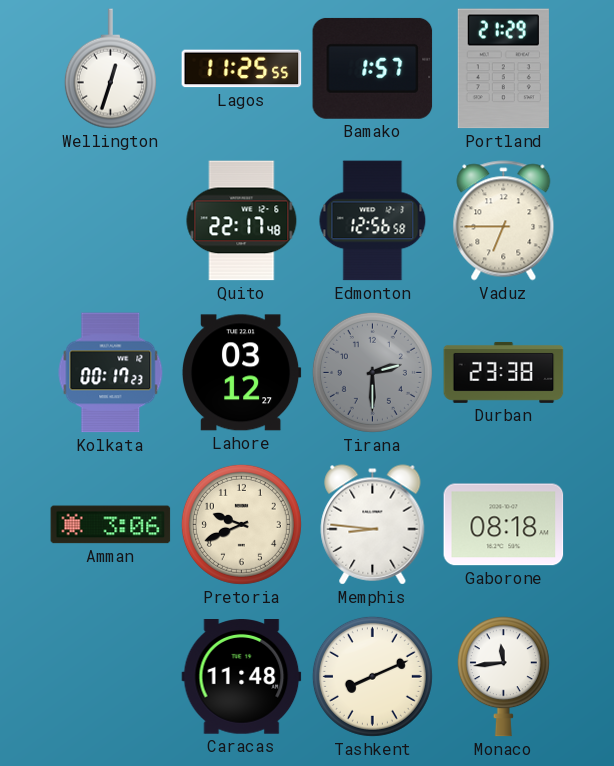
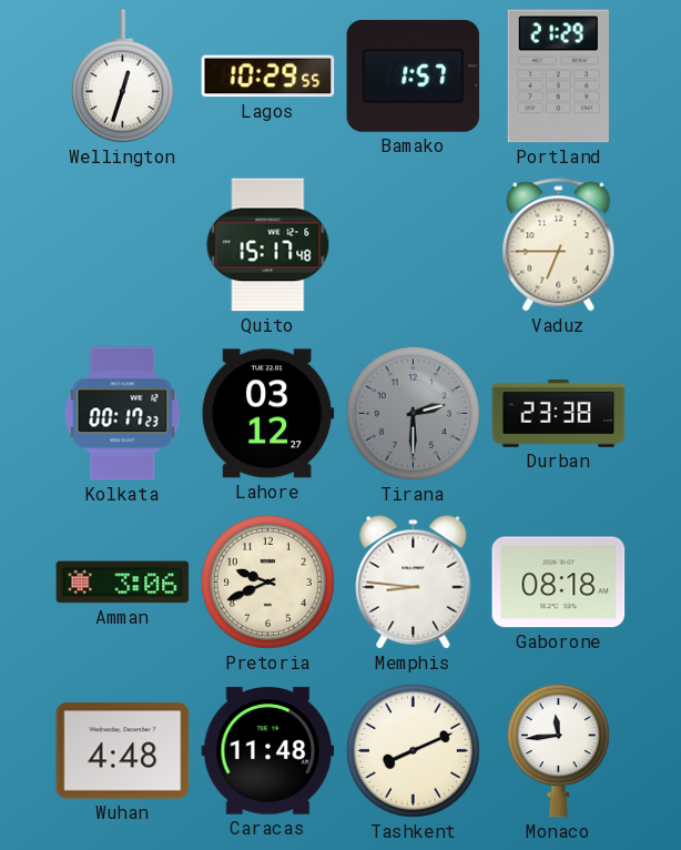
Lagos: 11:25 -> 10:29
Quito: 22:17 -> 15:17
Edmonton: 12:56 -> none
Wuhan: none -> 4:48
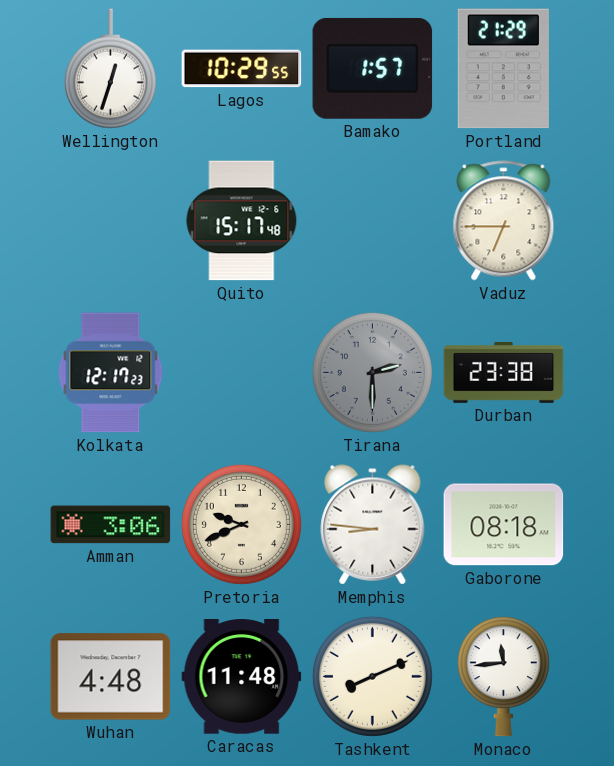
Kolkata: 00:17 -> 12:17
Lahore: 03:12 -> none
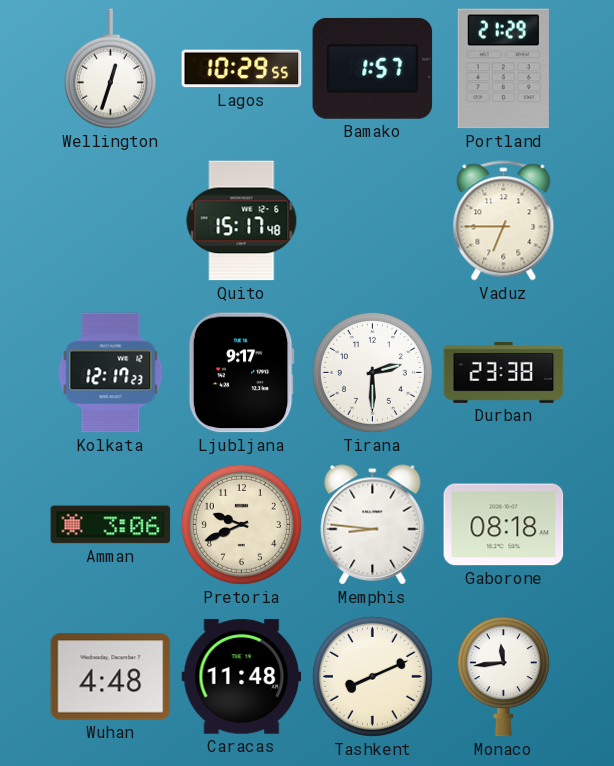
Ljubljana: none -> 9:17
Tirana dial: grey -> white
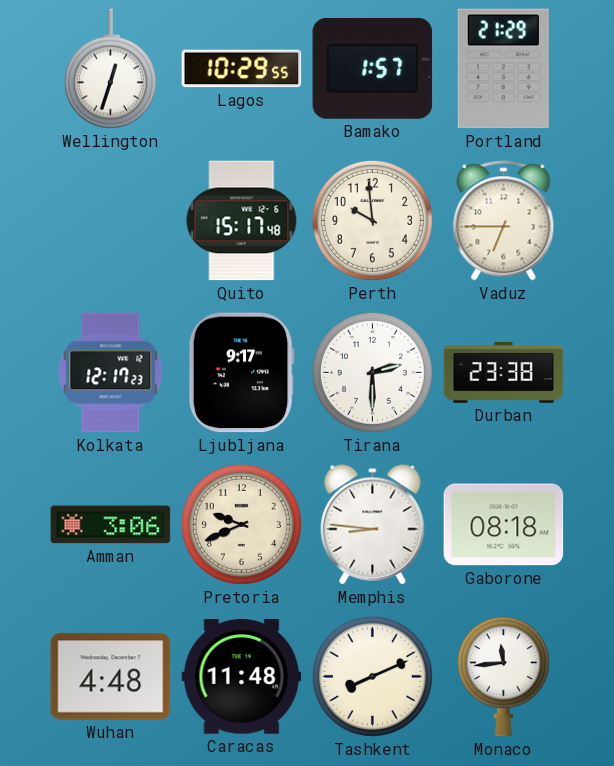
Perth: none -> 9:59
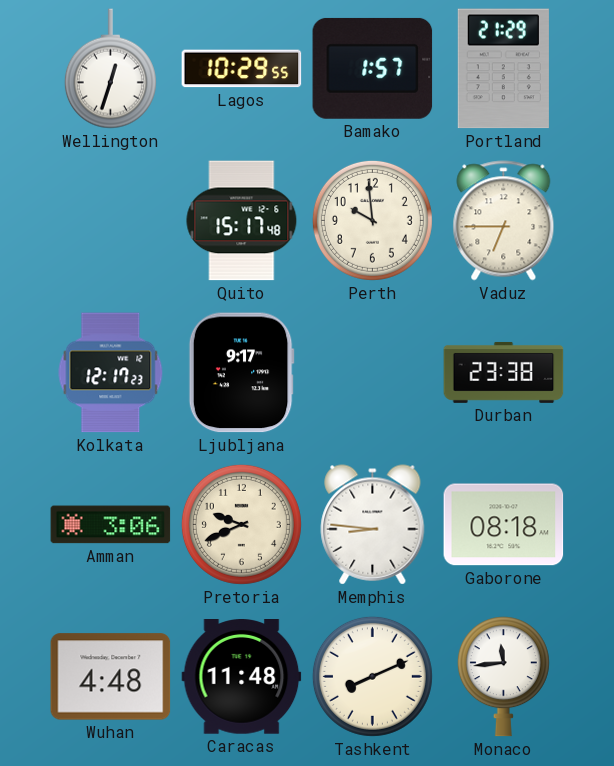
Tirana: 2:30 -> none
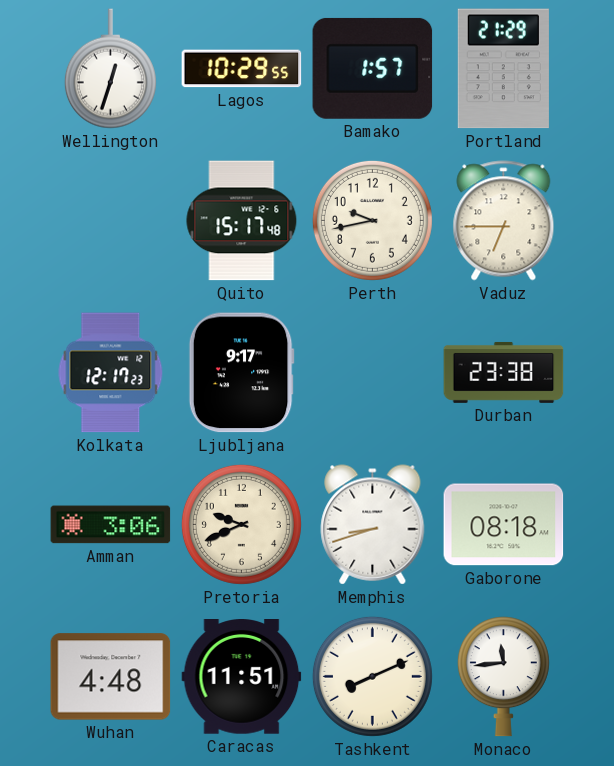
Perth: 9:59 -> 9:43
Memphis: 8:46 -> 8:42
Caracas: 11:48 -> 11:51
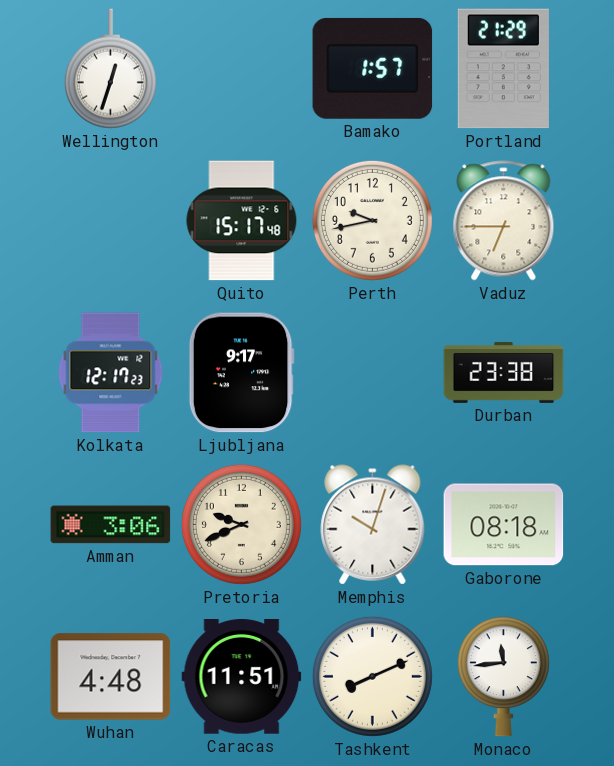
Lagos: 10:29 -> none
Memphis: 8:42 -> 10:03
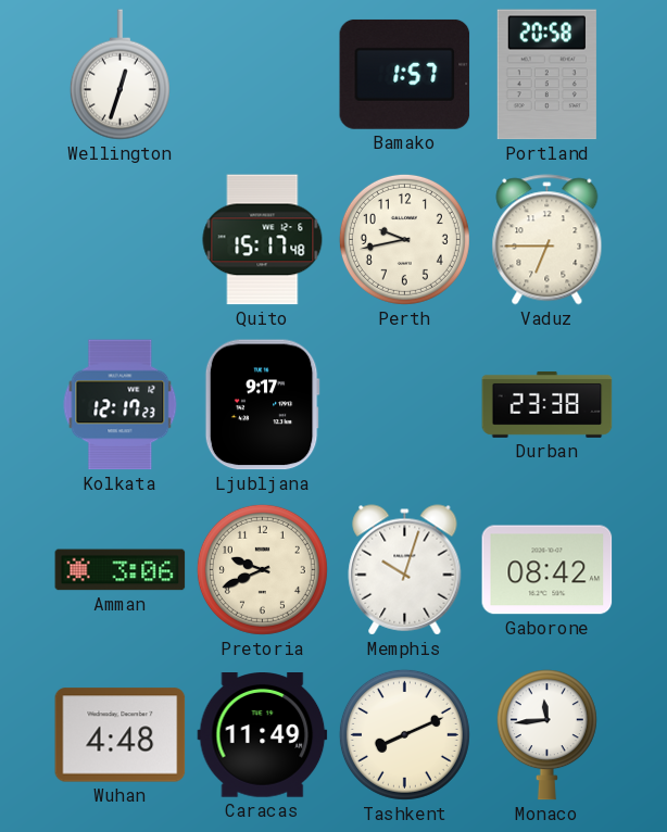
Portland: 21:29 -> 20:58
Gaborone: 08:18 -> 08:42
Caracas: 11:51 -> 11:49
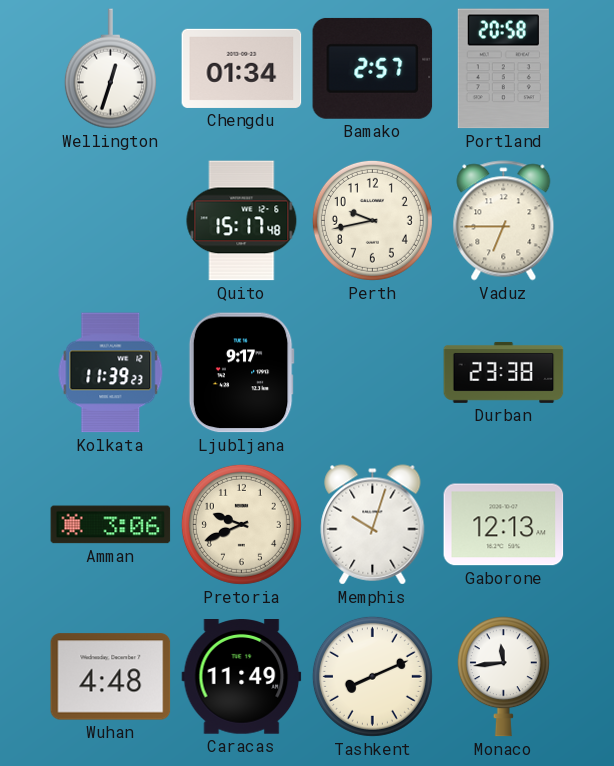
Chengdu: none -> 01:34
Bamako: 1:57 -> 2:57
Kolkata: 12:17 -> 11:39
Gaborone: 08:42 -> 12:13
